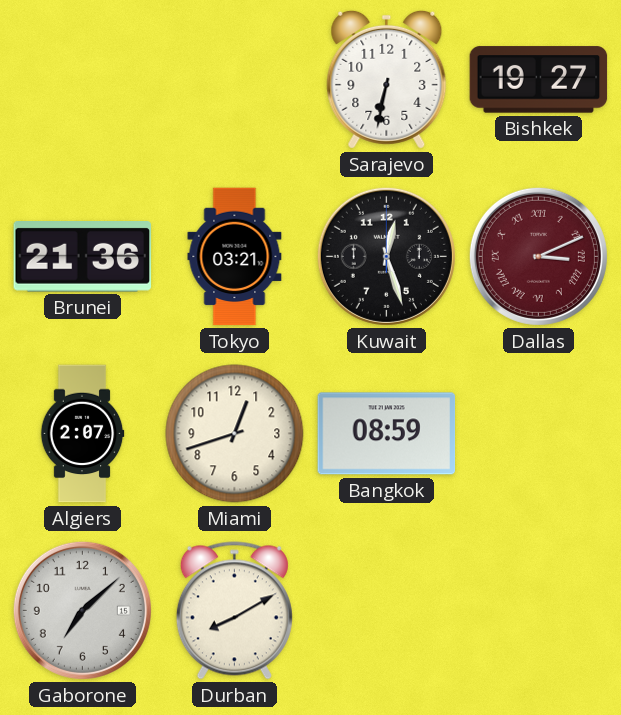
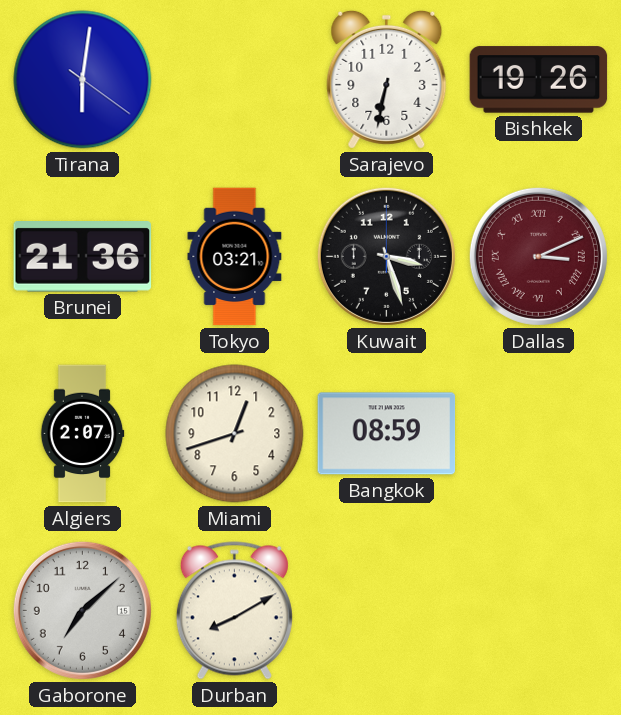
Tirana: none -> 6:01
Bishkek: 19:27 -> 19:26
Kuwait: 12:27 -> 3:27
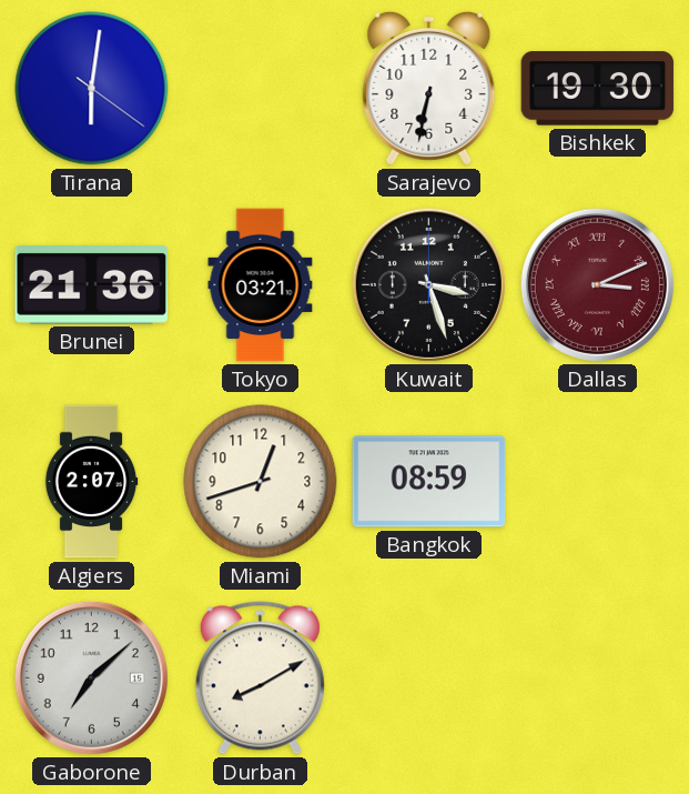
Bishkek: 19:26 -> 19:30
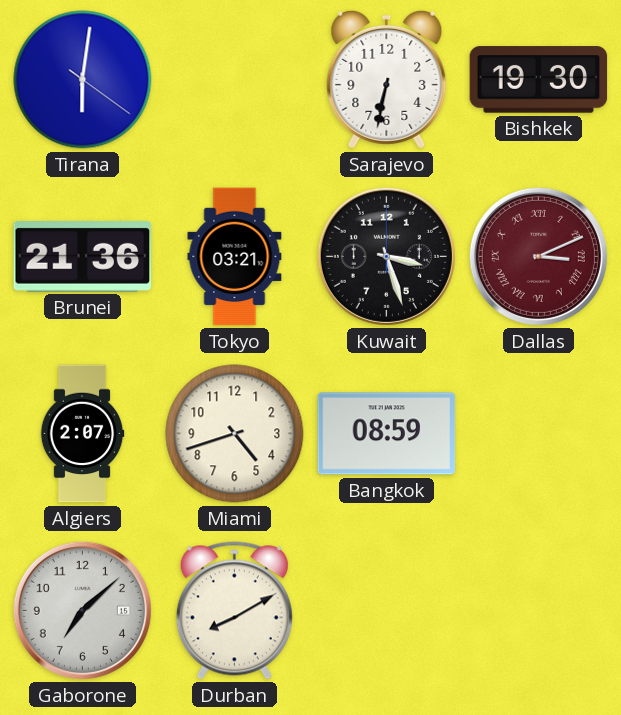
Miami: 12:42 -> 4:42
